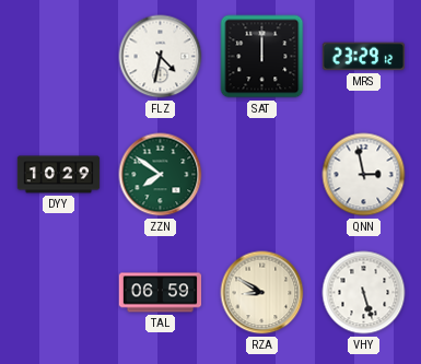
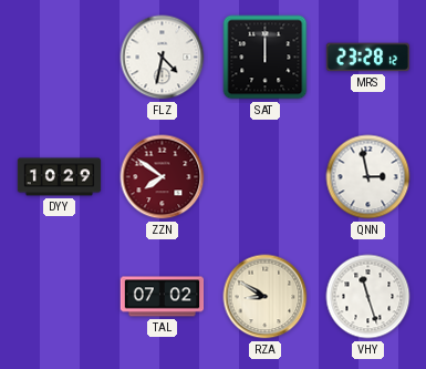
MRS: 23:29 -> 23:28
ZZN dial: green -> burgundy
TAL: 06:59 -> 07:02
VHY: 5:27 -> 11:27
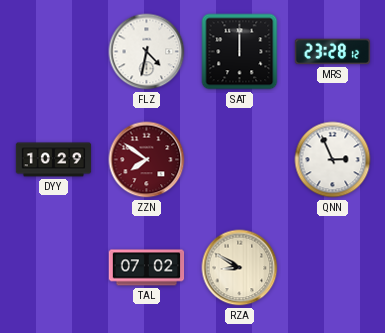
QNN: 2:58 -> 2:56
VHY: 11:27 -> none
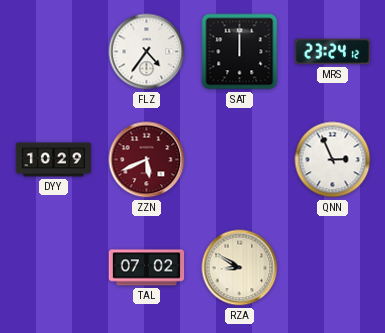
FLZ: 4:32 -> 4:36
MRS: 23:28 -> 23:24
ZZN: 7:51 -> 5:41
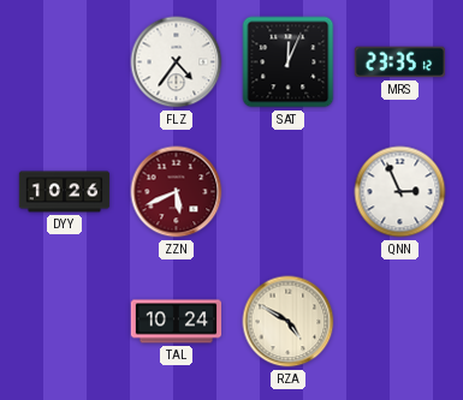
SAT: 12:00 -> 12:04
MRS: 23:24 -> 23:35
DYY: 10:29 -> 10:26
TAL: 07:02 -> 10:24
RZA: 8:50 -> 4:50
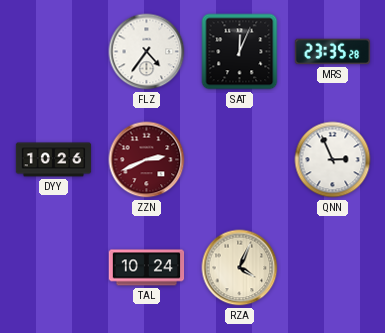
MRS: 23:35:12 -> 23:35:28
ZZN: 5:41 -> 2:41
RZA: 4:50 -> 4:04
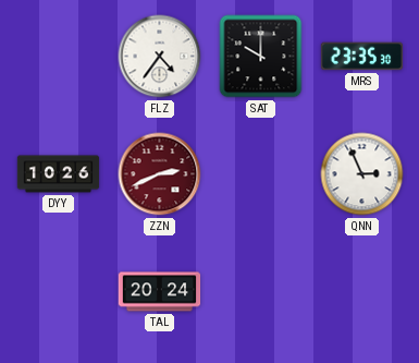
SAT: 12:04 -> 10:00
MRS: 23:35:28 -> 23:35:30
TAL: 10:24 -> 20:24
RZA: 4:04 -> none
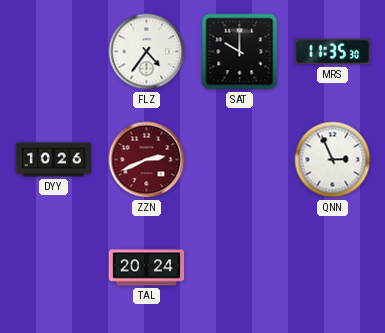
MRS: 23:35 -> 11:35
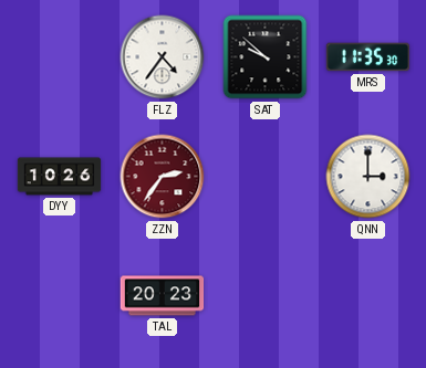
SAT: 10:00 -> 9:52
ZZN: 2:41 -> 2:36
QNN: 2:56 -> 3:00
TAL: 20:24 -> 20:23
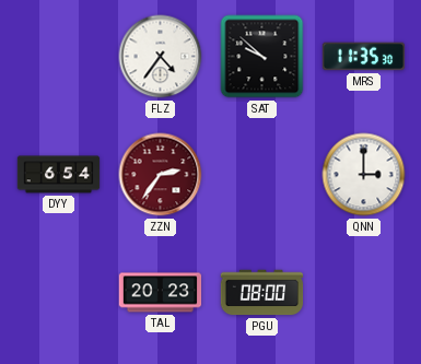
DYY: 10:26 -> 6:54
PGU: none -> 08:00
